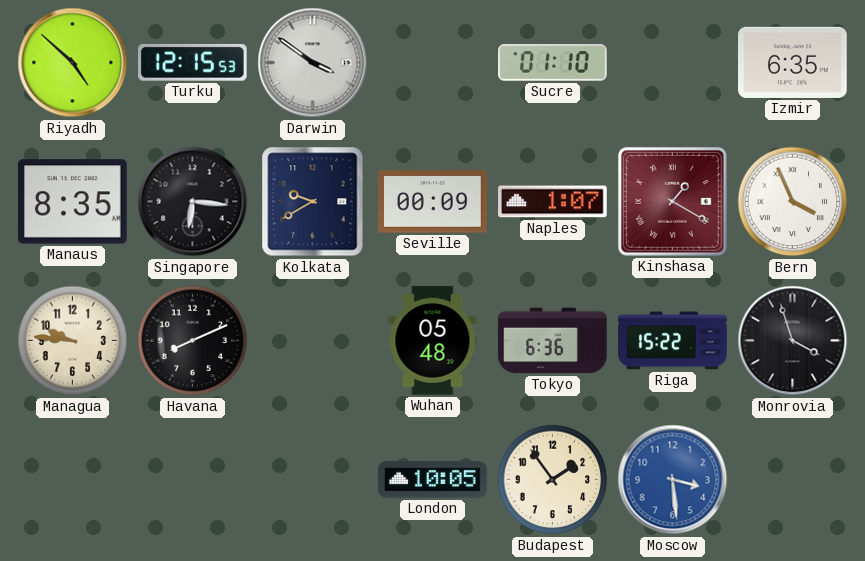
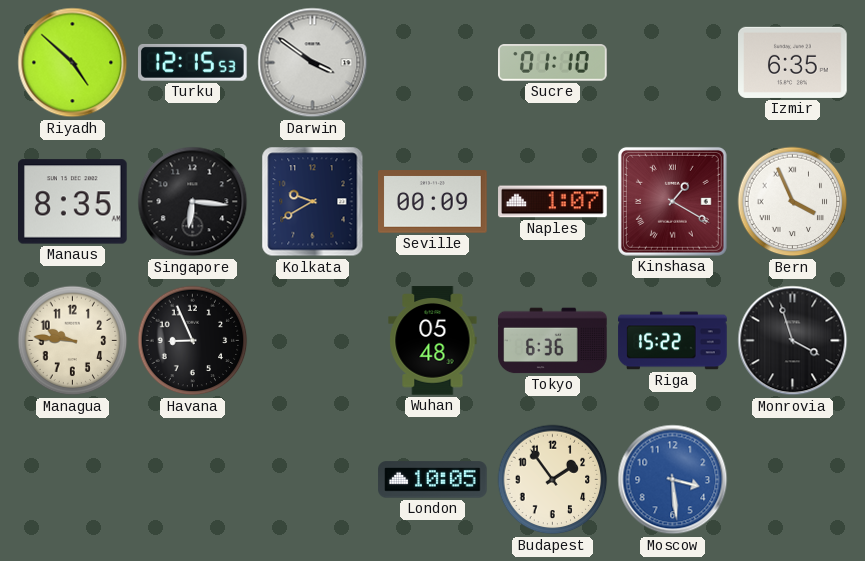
Havana: 8:11 -> 8:56
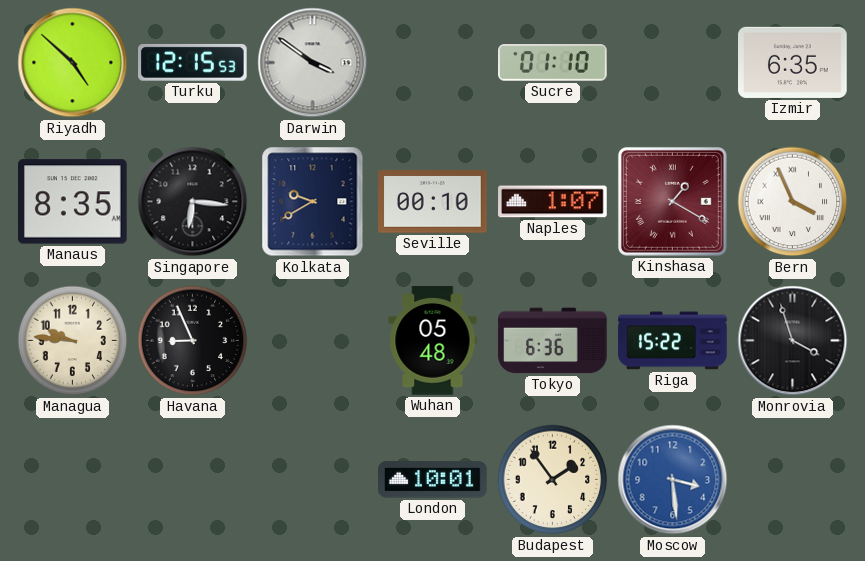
Seville: 00:09 -> 00:10
London: 10:05 -> 10:01
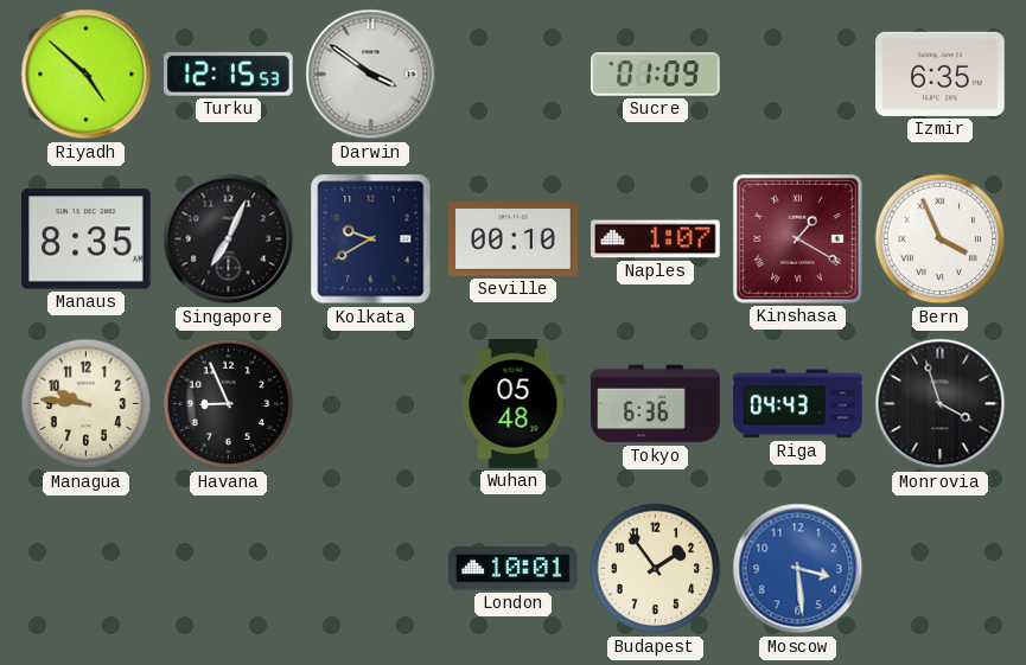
Sucre: 01:10 -> 01:09
Singapore: 6:16 -> 7:04
Riga: 15:22 -> 04:43
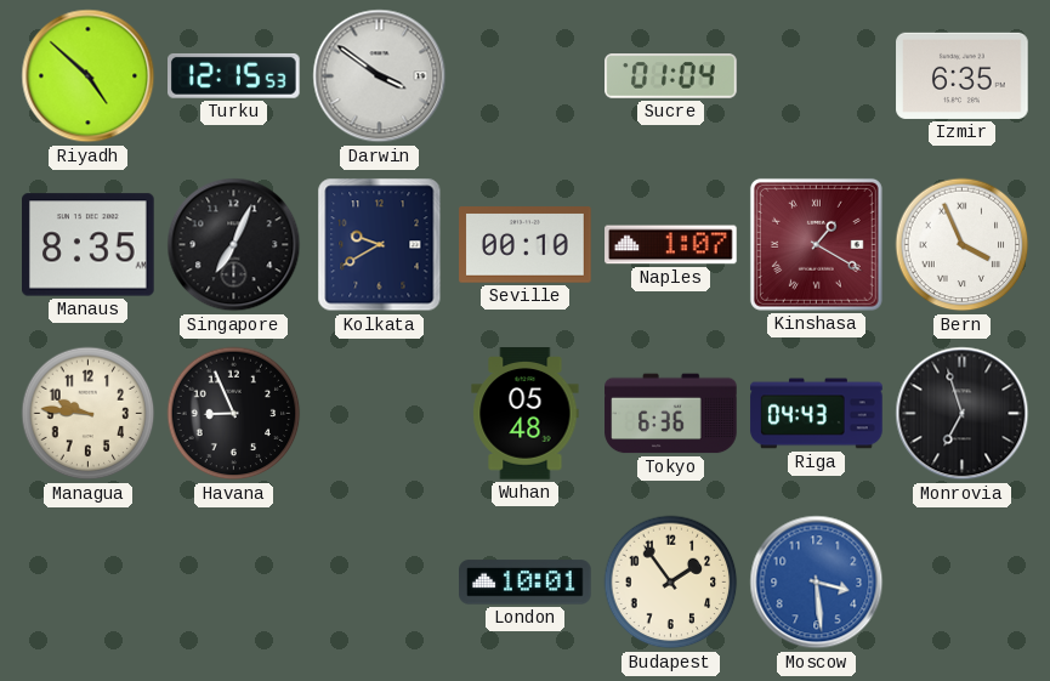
Sucre: 01:09 -> 01:04
Monrovia: 3:57 -> 6:57
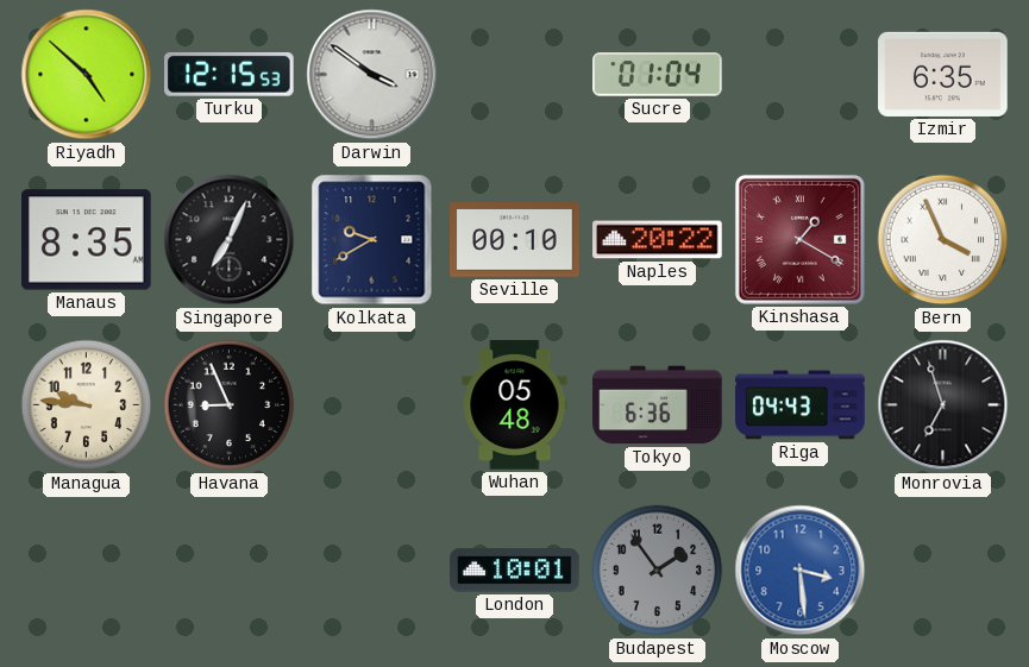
Naples: 1:07 -> 20:22
Budapest dial: cream -> grey
